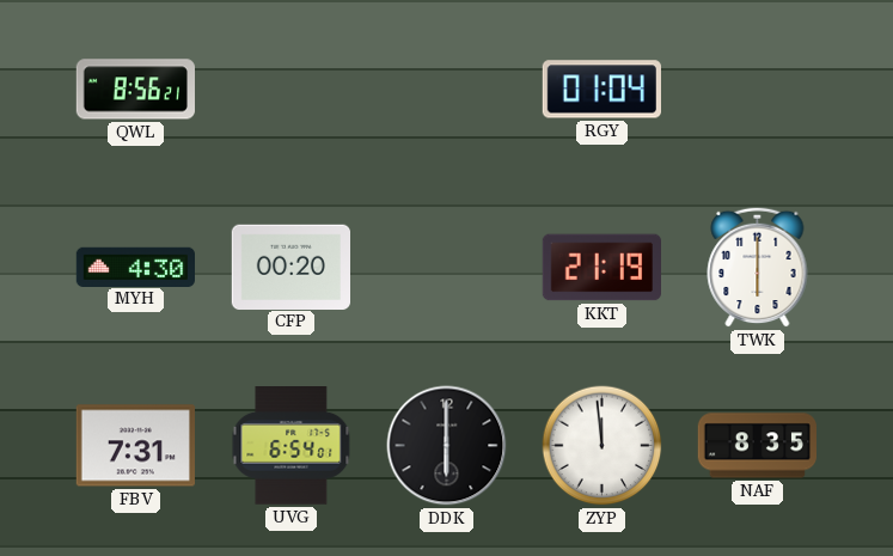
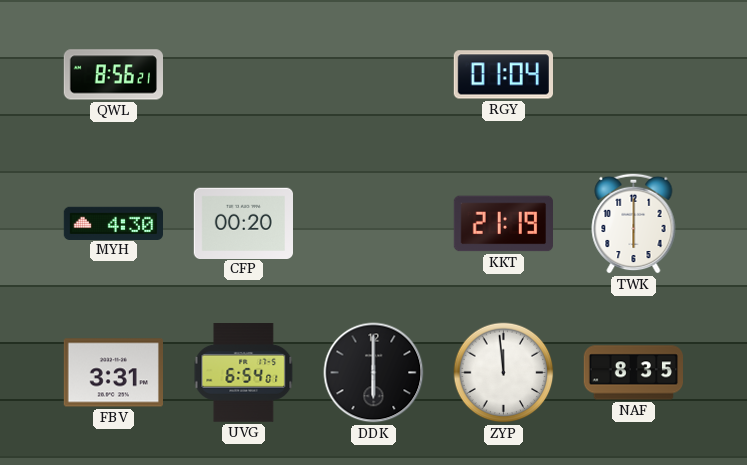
FBV: 7:31 -> 3:31
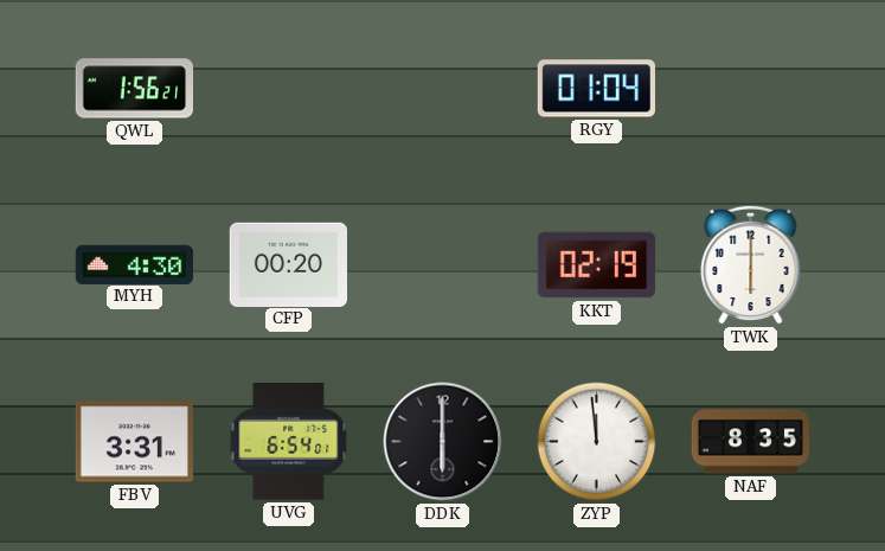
QWL: 8:56 -> 1:56
KKT: 21:19 -> 02:19
